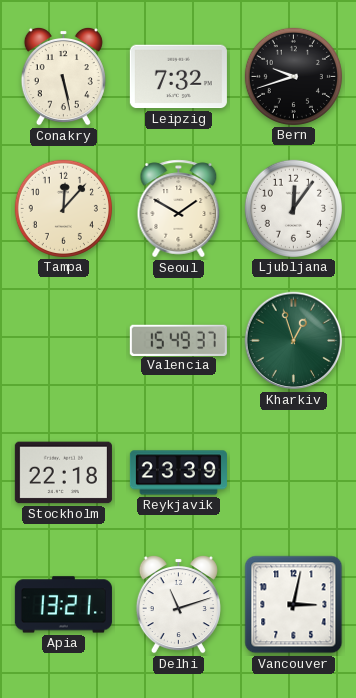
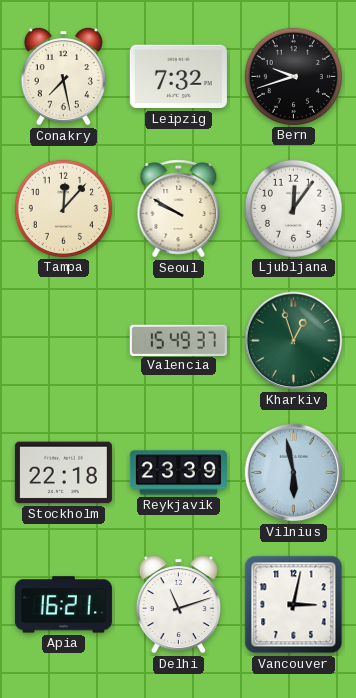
Conakry: 5:28 -> 7:28
Seoul: 1:50 -> 9:50
Vilnius: none -> 5:58
Apia: 13:21 -> 16:21
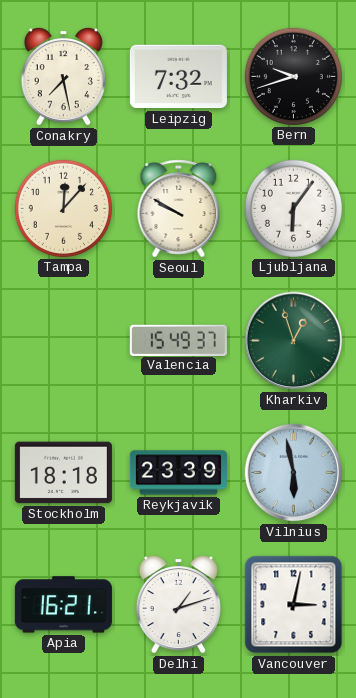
Ljubljana: 12:06 -> 6:06
Stockholm: 22:18 -> 18:18
Delhi: 11:12 -> 1:12
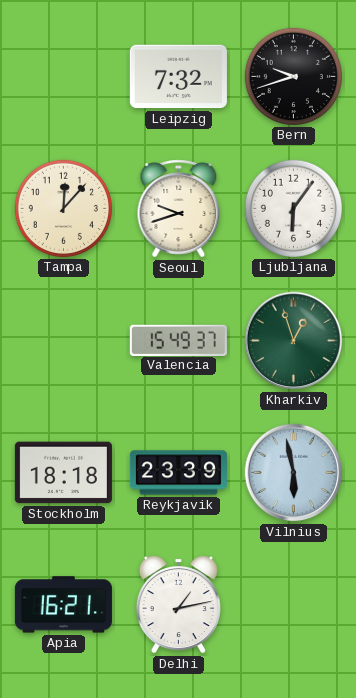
Conakry: 7:28 -> none
Seoul: 9:50 -> 9:42
Delhi: 1:12 -> 1:13
Vancouver: 3:02 -> none
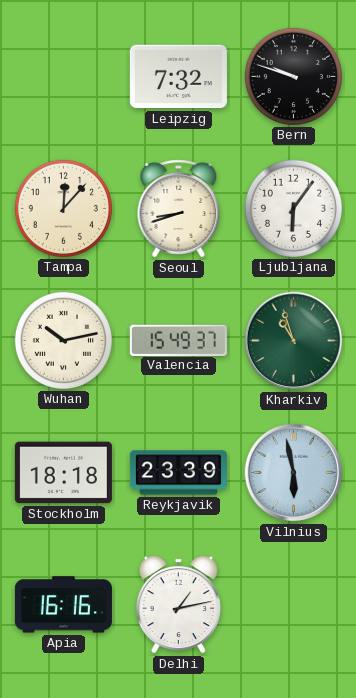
Bern: 9:42 -> 9:48
Seoul: 9:42 -> 8:42
Wuhan: none -> 10:13
Kharkiv: 12:57 -> 10:57
Apia: 16:21 -> 16:16
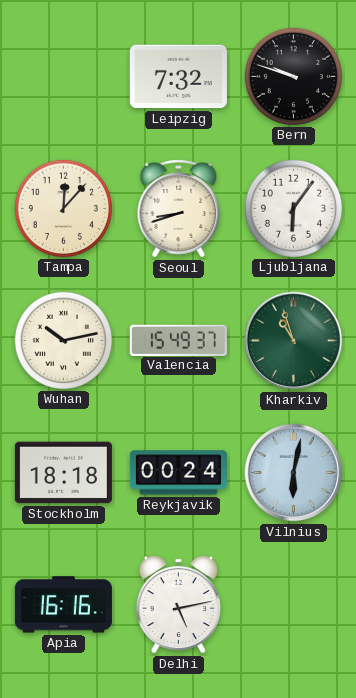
Reykjavik: 23:39 -> 00:24
Vilnius: 5:58 -> 6:02
Delhi: 1:13 -> 5:13
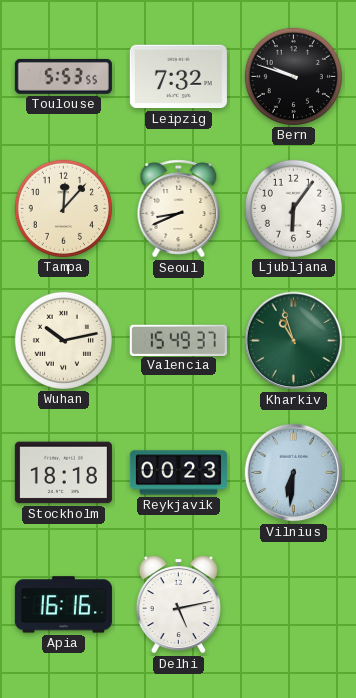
Toulouse: none -> 5:53
Seoul: 8:42 -> 8:41
Reykjavik: 00:24 -> 00:23
Vilnius: 6:02 -> 6:31
